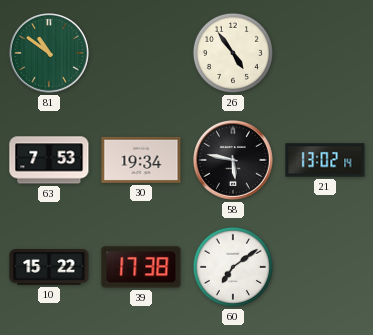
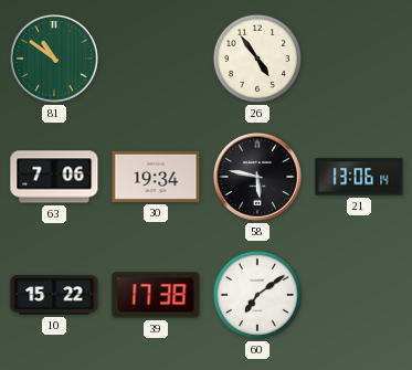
63: 7:53 -> 7:06
21: 13:02 -> 13:06
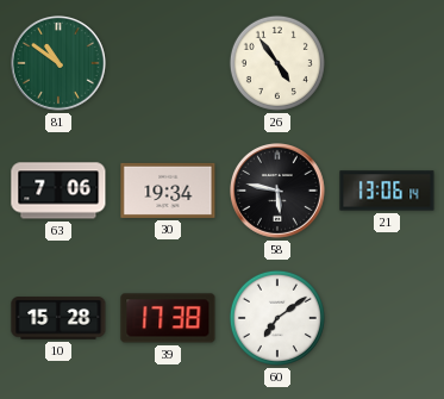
10: 15:22 -> 15:28
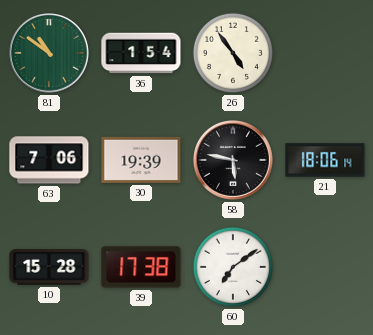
36: none -> 1:54
30: 19:34 -> 19:39
21: 13:06 -> 18:06
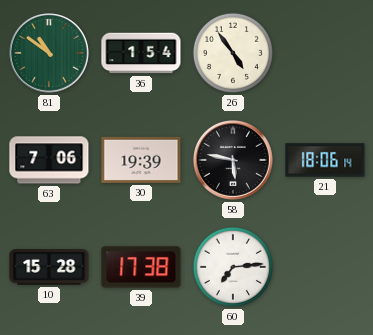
60: 7:09 -> 7:14
